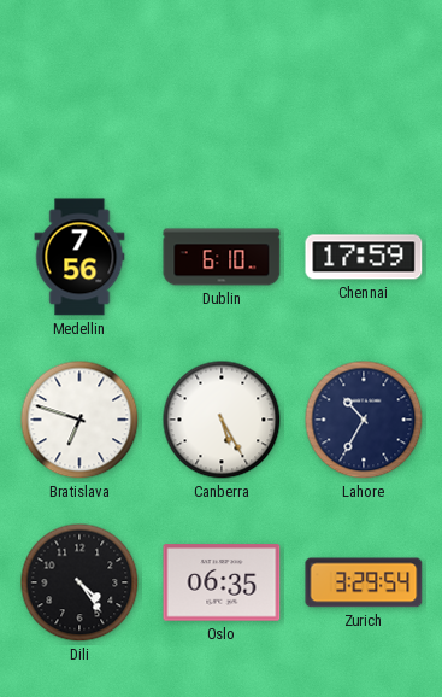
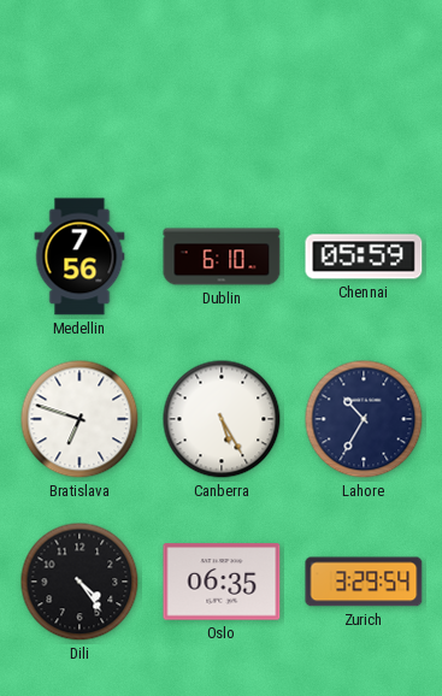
Chennai: 17:59 -> 05:59
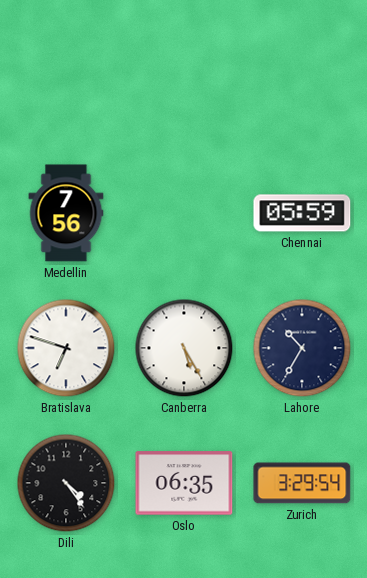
Dublin: 6:10 -> none
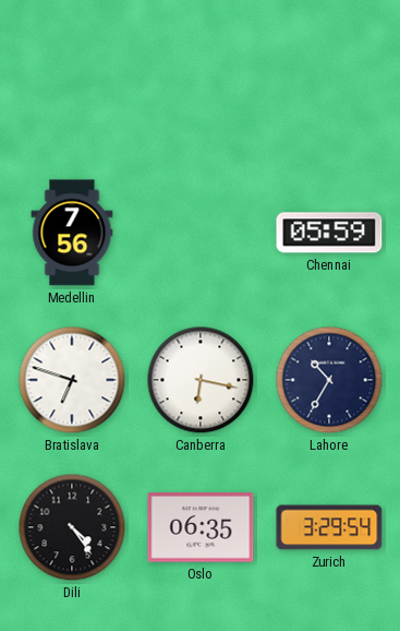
Canberra: 5:25 -> 6:17
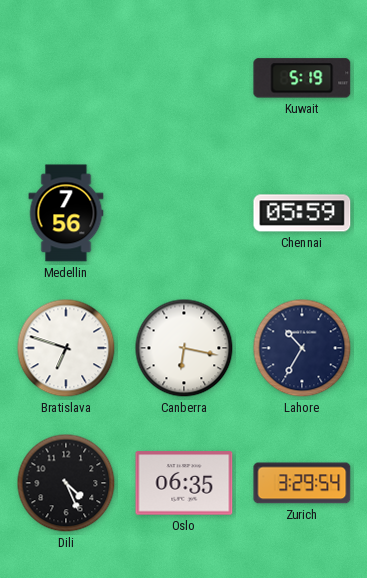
Kuwait: none -> 5:19
Dili: 4:24 -> 4:26
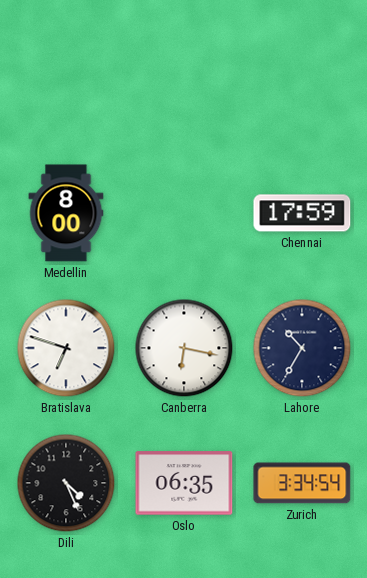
Kuwait: 5:19 -> none
Medellin: 7:56 -> 8:00
Chennai: 05:59 -> 17:59
Zurich: 3:29 -> 3:34
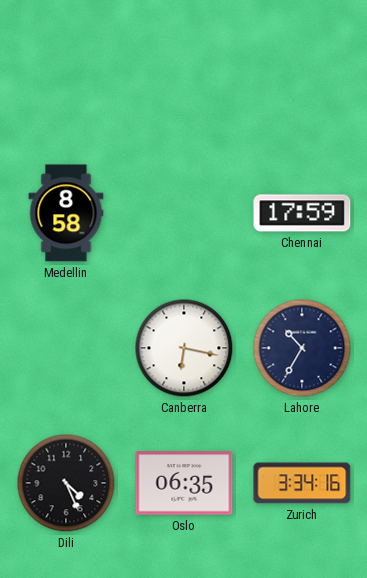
Medellin: 8:00 -> 8:58
Bratislava: 6:48 -> none
Zurich: 3:34:54 -> 3:34:16
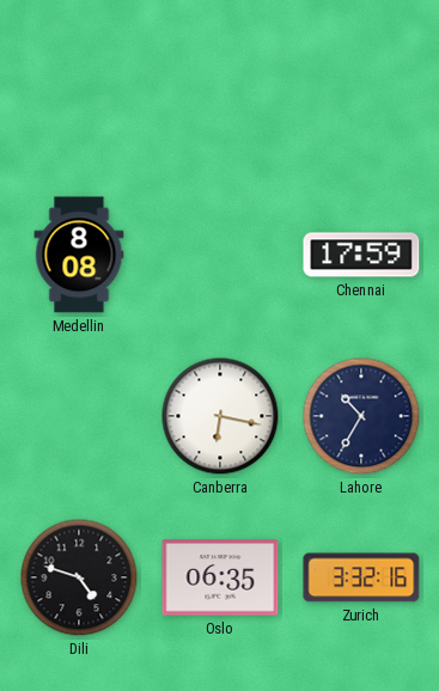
Medellin: 8:58 -> 8:08
Dili: 4:26 -> 4:48
Zurich: 3:34 -> 3:32
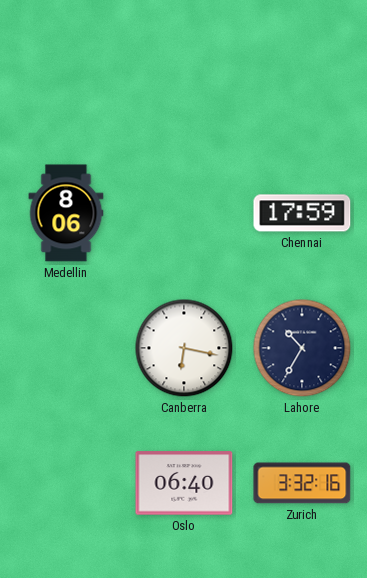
Medellin: 8:08 -> 8:06
Dili: 4:48 -> none
Oslo: 06:35 -> 06:40
